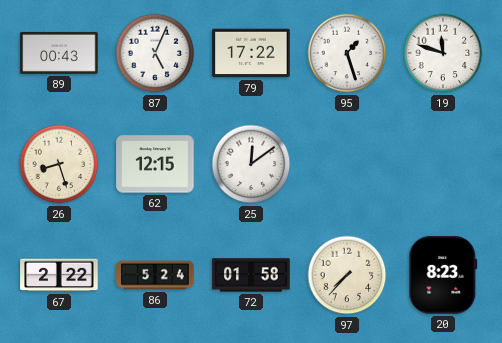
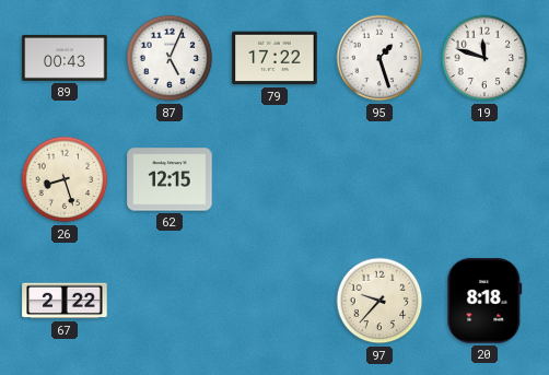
25: 12:09 -> none
86: 5:24 -> none
72: 01:58 -> none
97: 7:37 -> 9:37
20: 8:23 -> 8:18
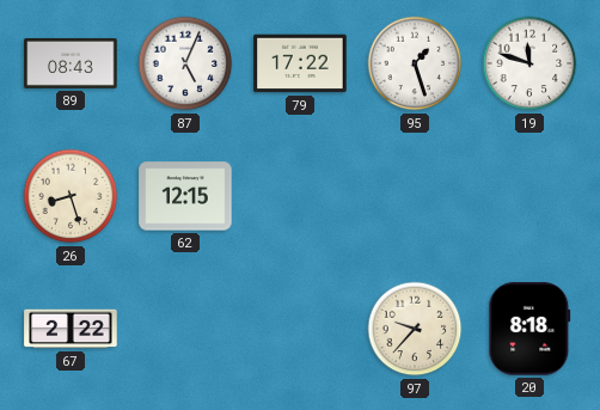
89: 00:43 -> 08:43
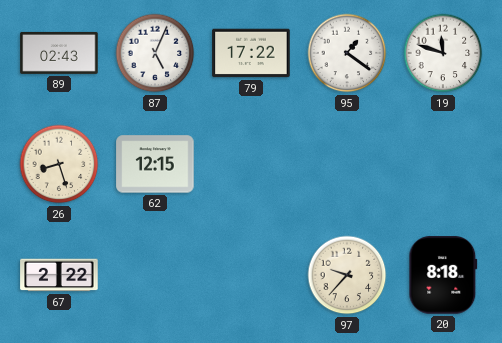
89: 08:43 -> 02:43
95: 1:27 -> 1:21
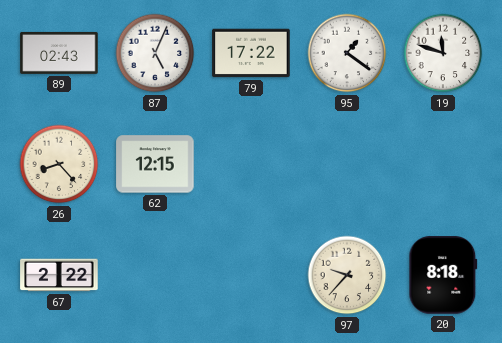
26: 8:27 -> 8:23
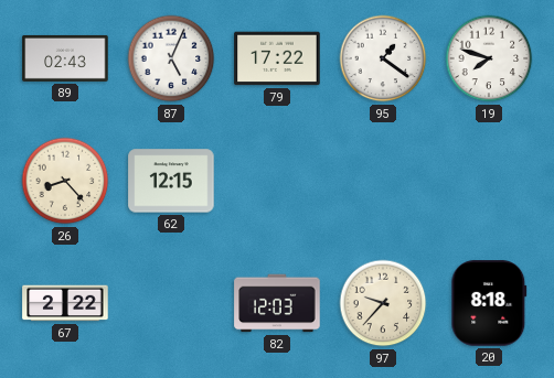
19: 11:48 -> 7:48
82: none -> 12:03
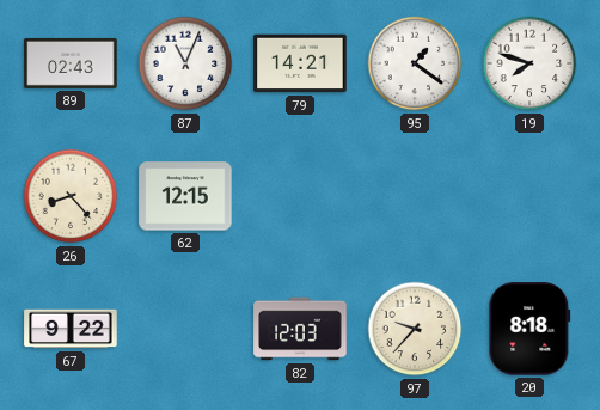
87: 5:04 -> 11:04
79: 17:22 -> 14:21
67: 2:22 -> 9:22
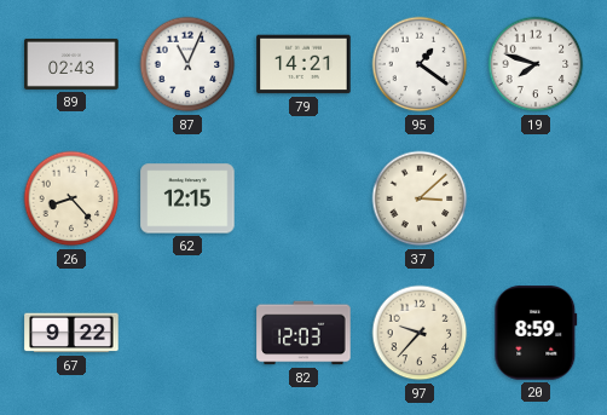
37: none -> 3:08
20: 8:18 -> 8:59
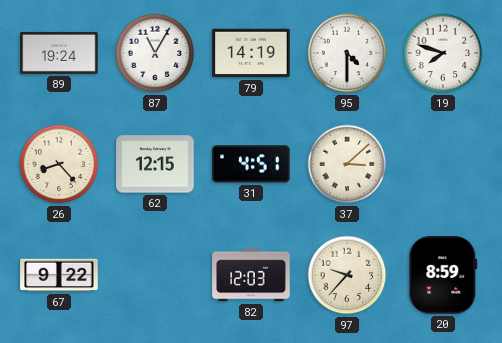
89: 02:43 -> 19:24
87: 11:04 -> 11:05
79: 14:21 -> 14:19
95: 1:21 -> 4:30
31: none -> 4:51
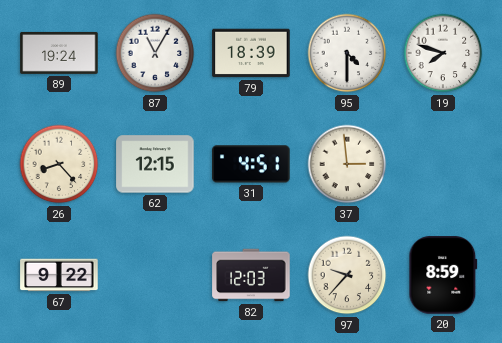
79: 14:19 -> 18:39
37: 3:08 -> 2:59
